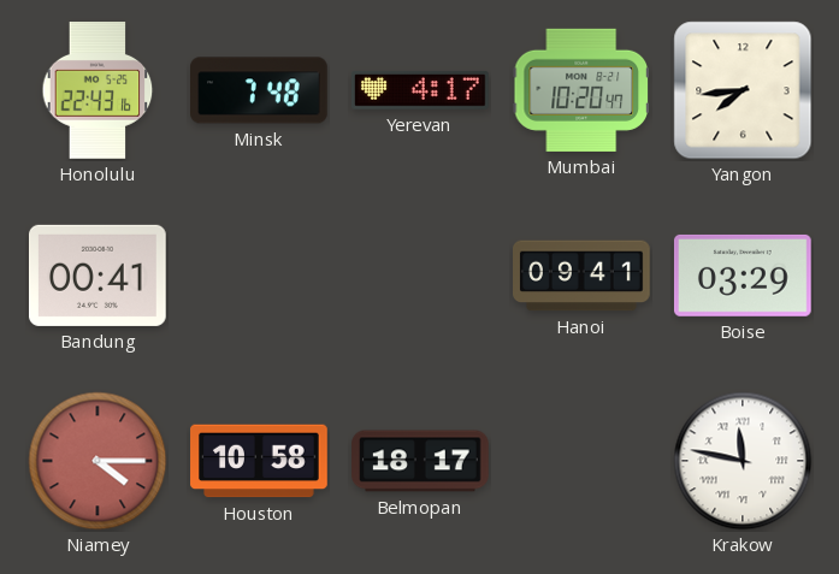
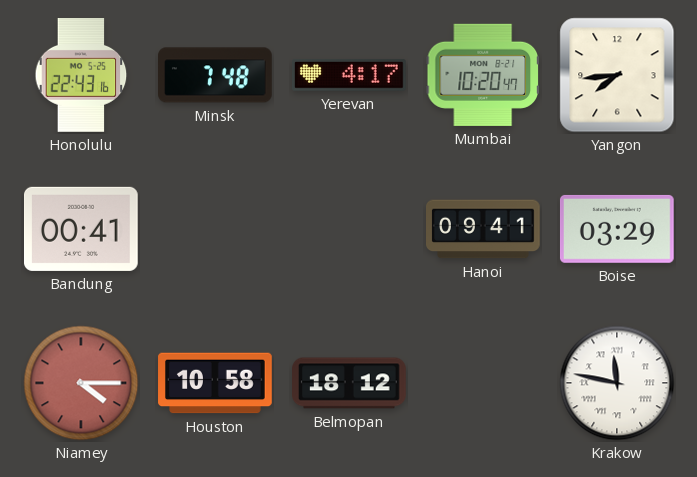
Belmopan: 18:17 -> 18:12
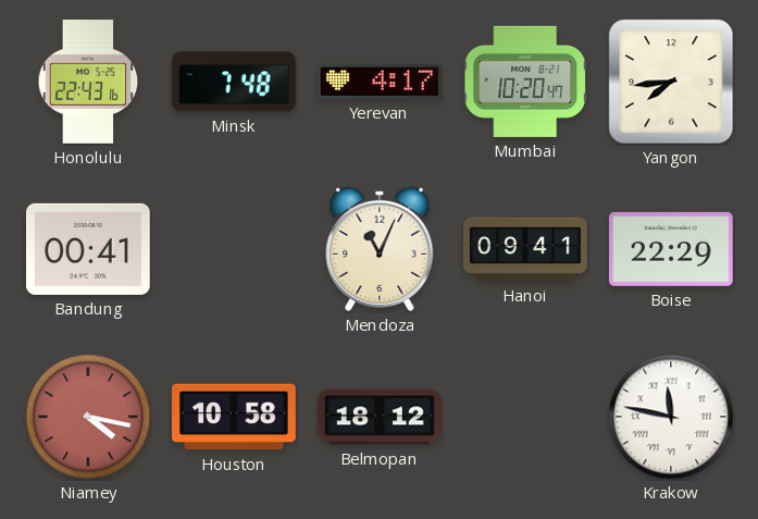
Mendoza: none -> 11:04
Boise: 03:29 -> 22:29
Niamey: 4:15 -> 4:17
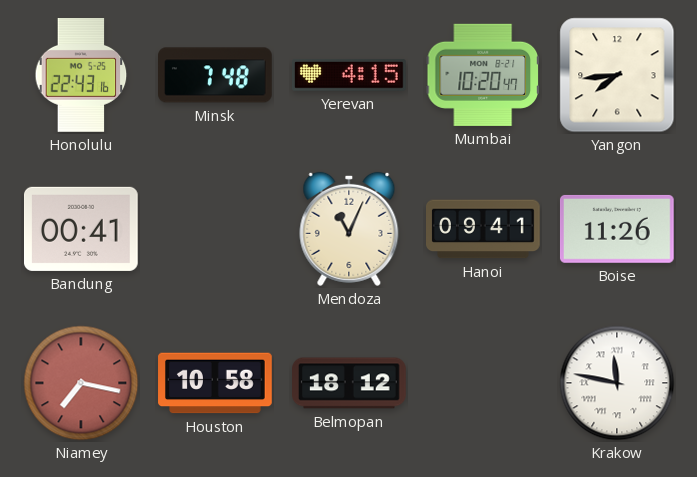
Yerevan: 4:17 -> 4:15
Boise: 22:29 -> 11:26
Niamey: 4:17 -> 7:17
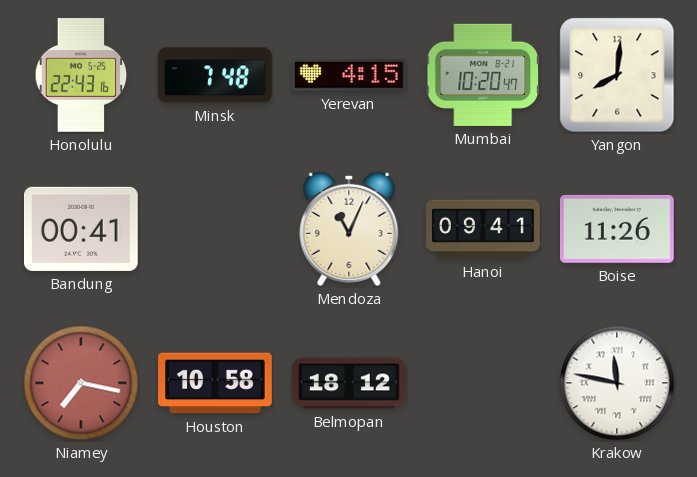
Yangon: 7:44 -> 8:01
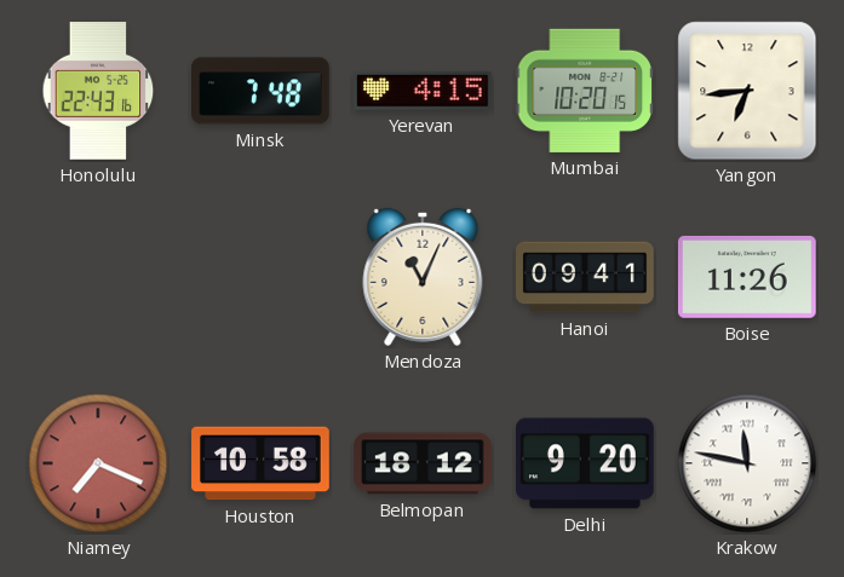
Mumbai: 10:20:47 -> 10:20:15
Yangon: 8:01 -> 6:44
Bandung: 00:41 -> none
Niamey: 7:17 -> 7:19
Delhi: none -> 9:20
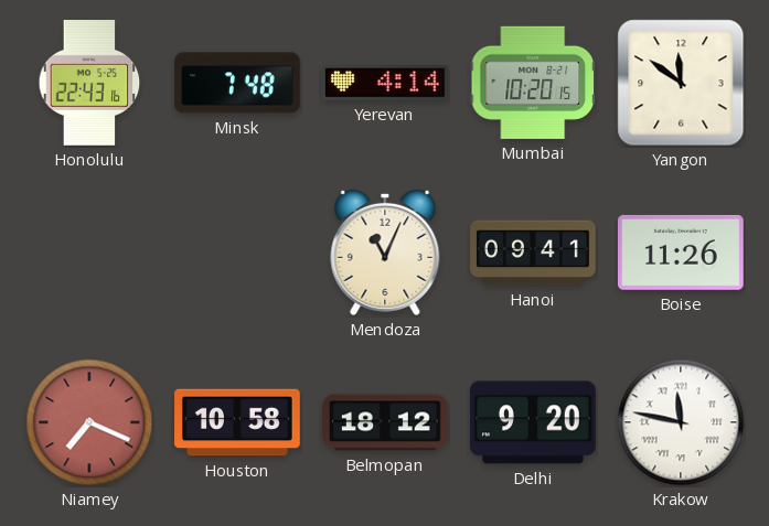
Yerevan: 4:15 -> 4:14
Yangon: 6:44 -> 11:51
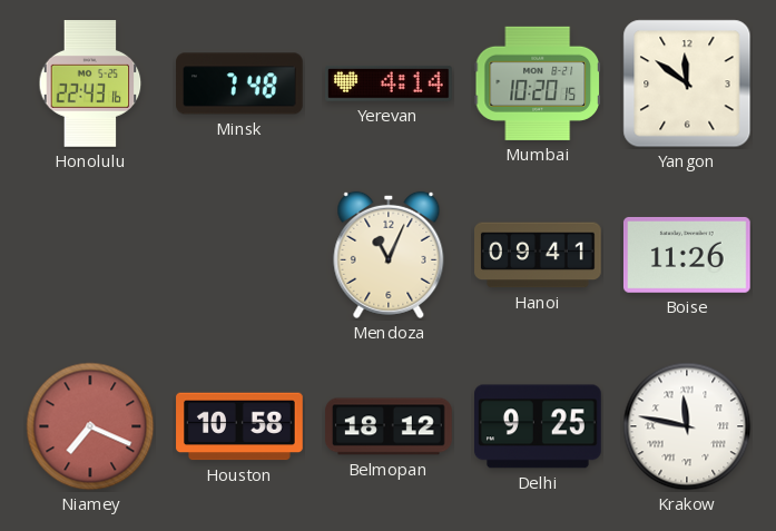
Delhi: 9:20 -> 9:25
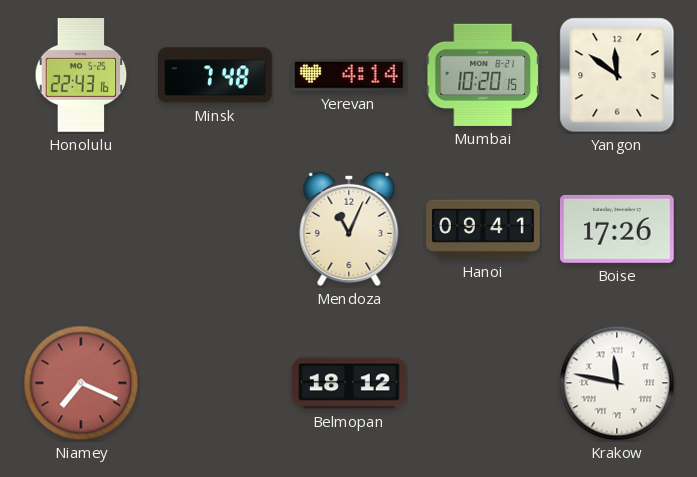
Boise: 11:26 -> 17:26
Houston: 10:58 -> none
Delhi: 9:25 -> none
